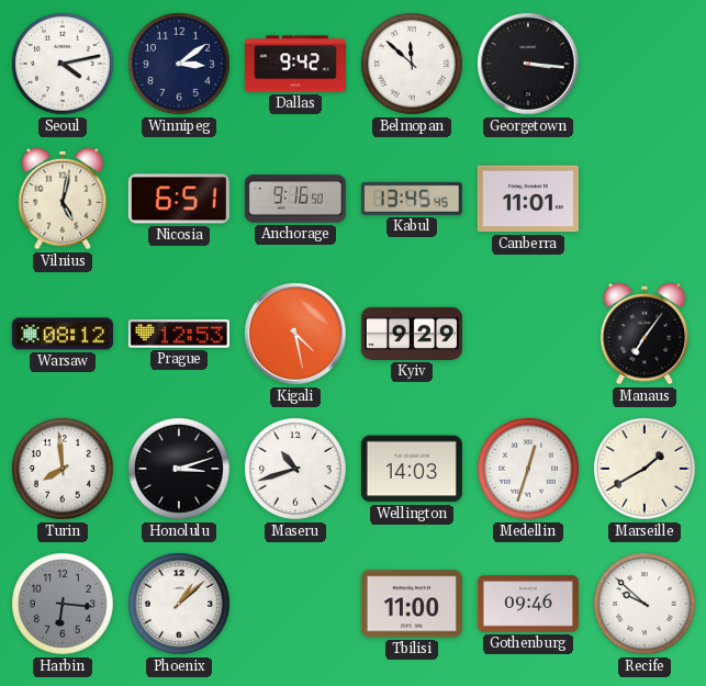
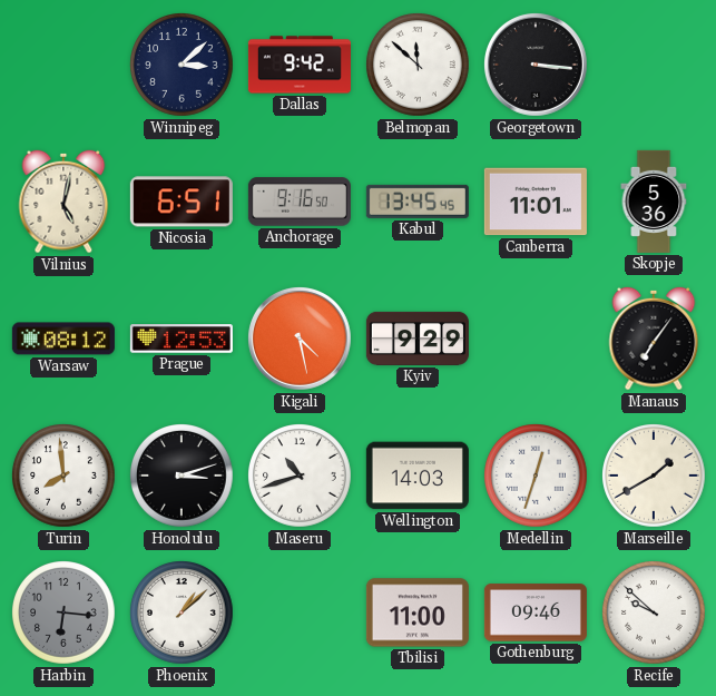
Seoul: 4:13 -> none
Winnipeg: 3:09 -> 3:08
Skopje: none -> 5:36
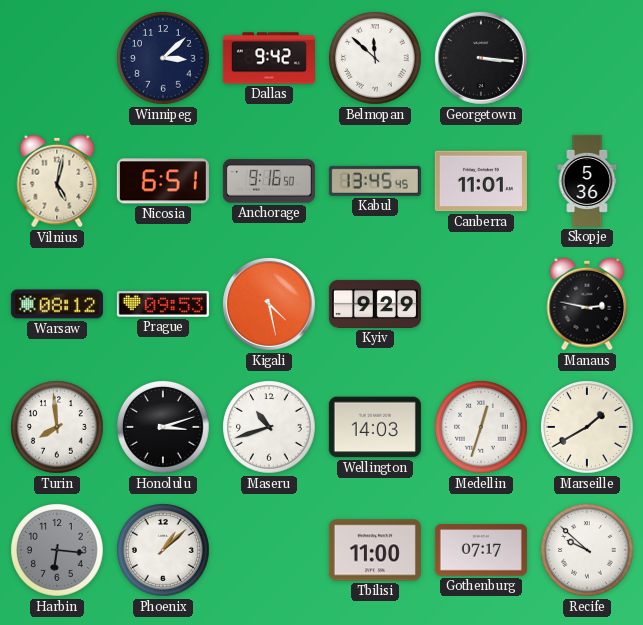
Prague: 12:53 -> 09:53
Manaus: 7:06 -> 2:47
Gothenburg: 09:46 -> 07:17
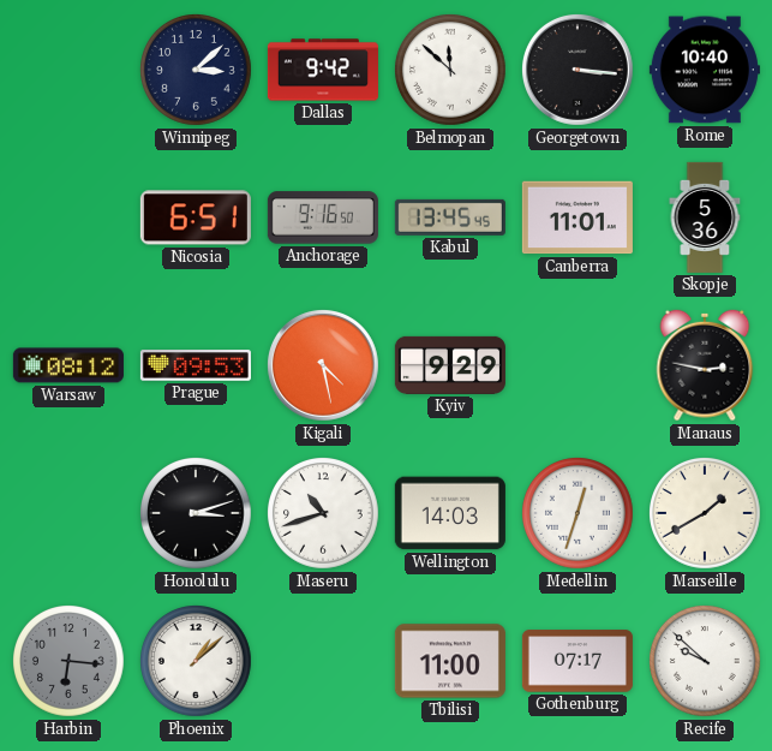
Rome: none -> 10:40
Vilnius: 5:02 -> none
Turin: 7:59 -> none
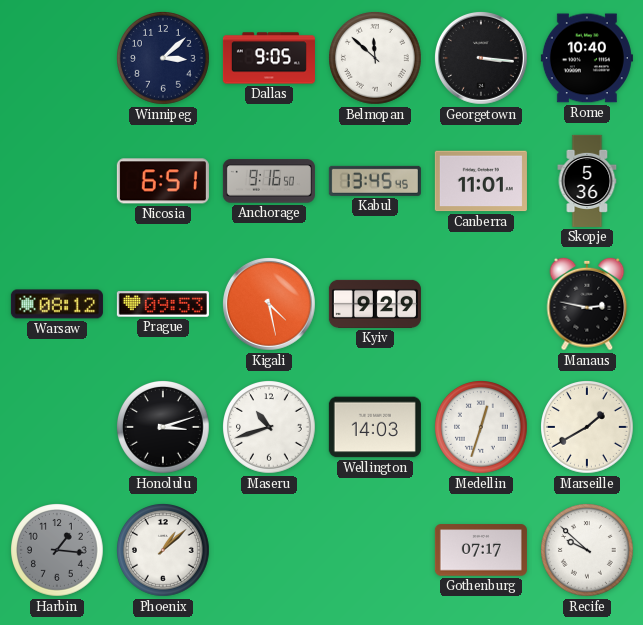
Dallas: 9:42 -> 9:05
Harbin: 6:16 -> 1:16
Tbilisi: 11:00 -> none
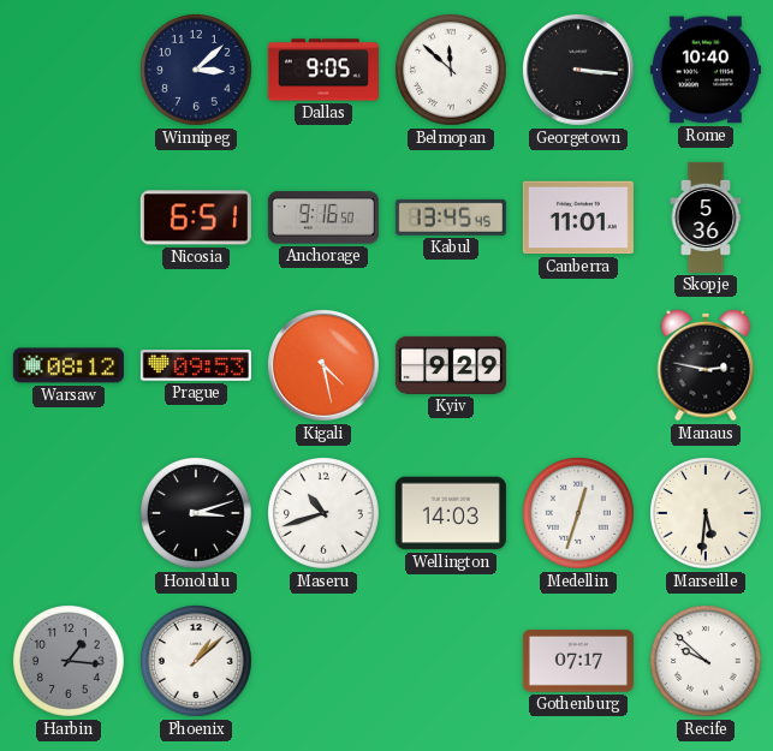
Marseille: 1:40 -> 5:31
